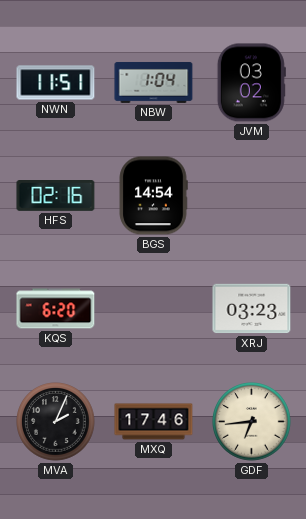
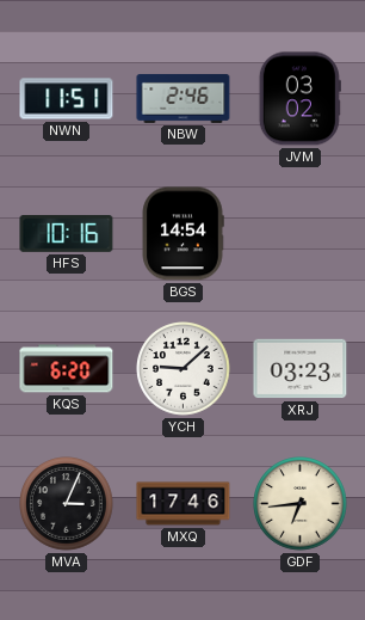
NBW: 1:04 -> 2:46
HFS: 02:16 -> 10:16
YCH: none -> 9:08
MVA: 2:04 -> 3:04
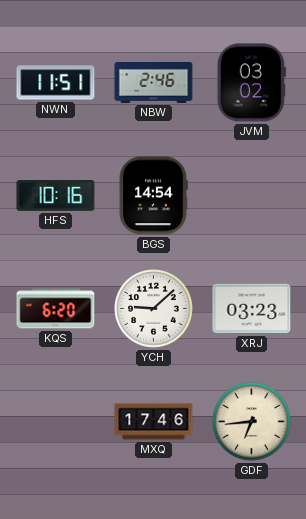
MVA: 3:04 -> none
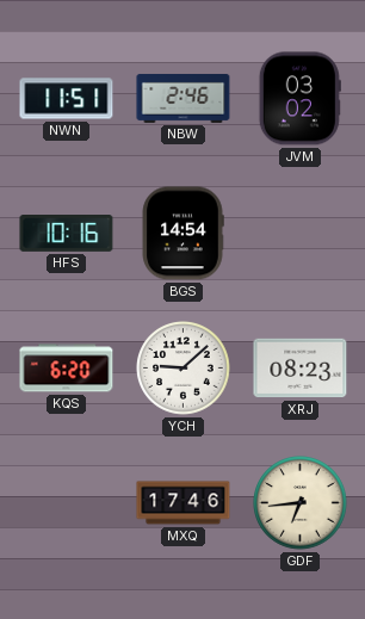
XRJ: 03:23 -> 08:23
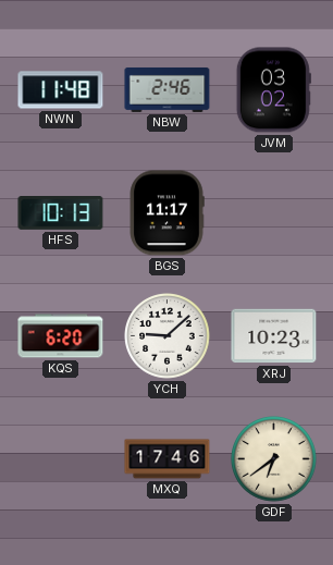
NWN: 11:51 -> 11:48
HFS: 10:16 -> 10:13
BGS: 14:54 -> 11:17
XRJ: 08:23 -> 10:23
GDF: 6:44 -> 6:39
